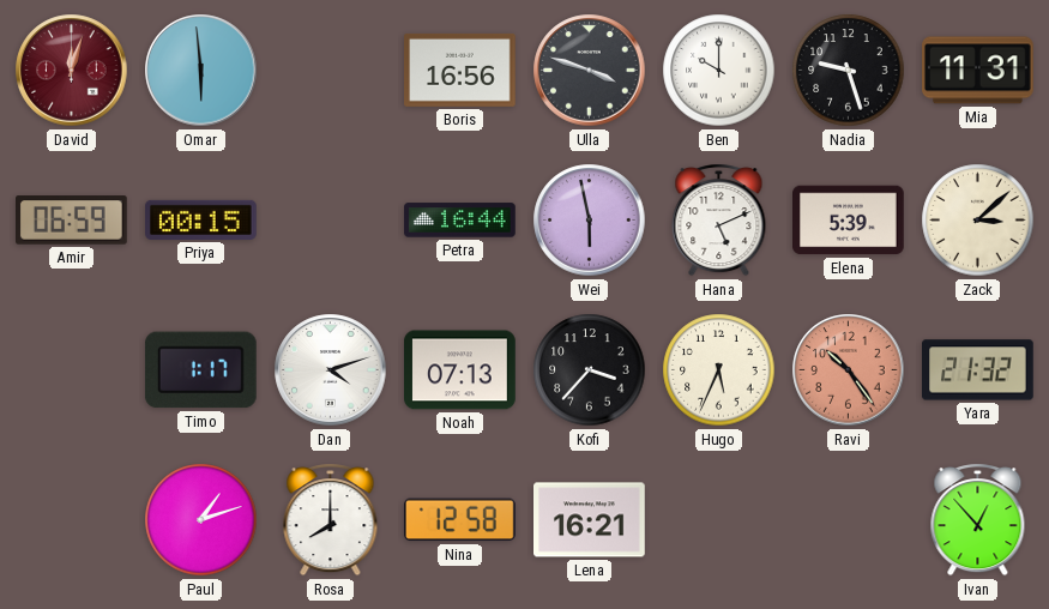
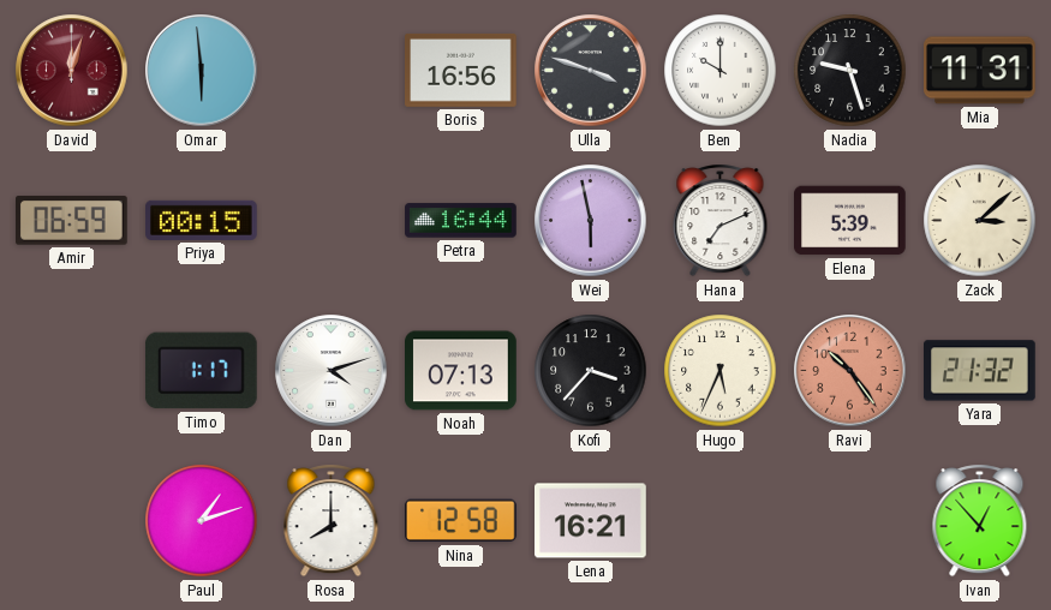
Hana: 5:11 -> 7:11
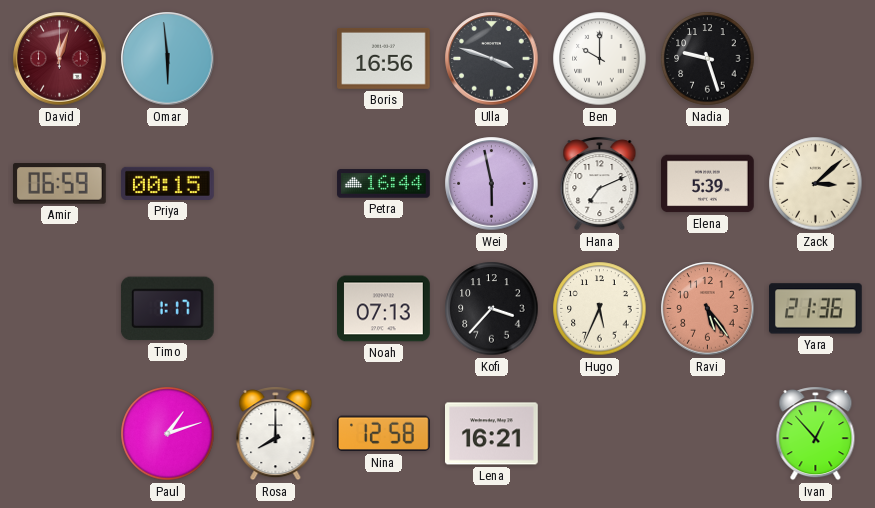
Mia: 11:31 -> none
Dan: 4:12 -> none
Ravi: 10:24 -> 5:24
Yara: 21:32 -> 21:36
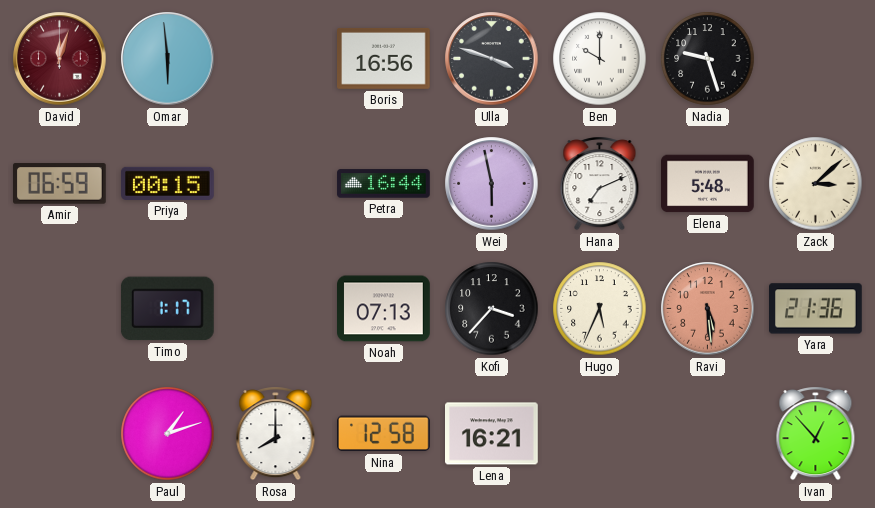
Elena: 5:39 -> 5:48
Ravi: 5:24 -> 5:29
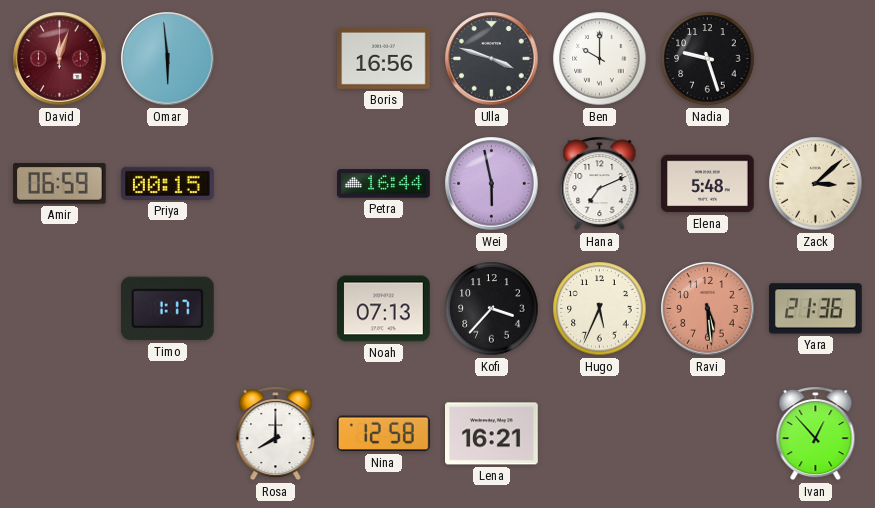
Paul: 1:12 -> none
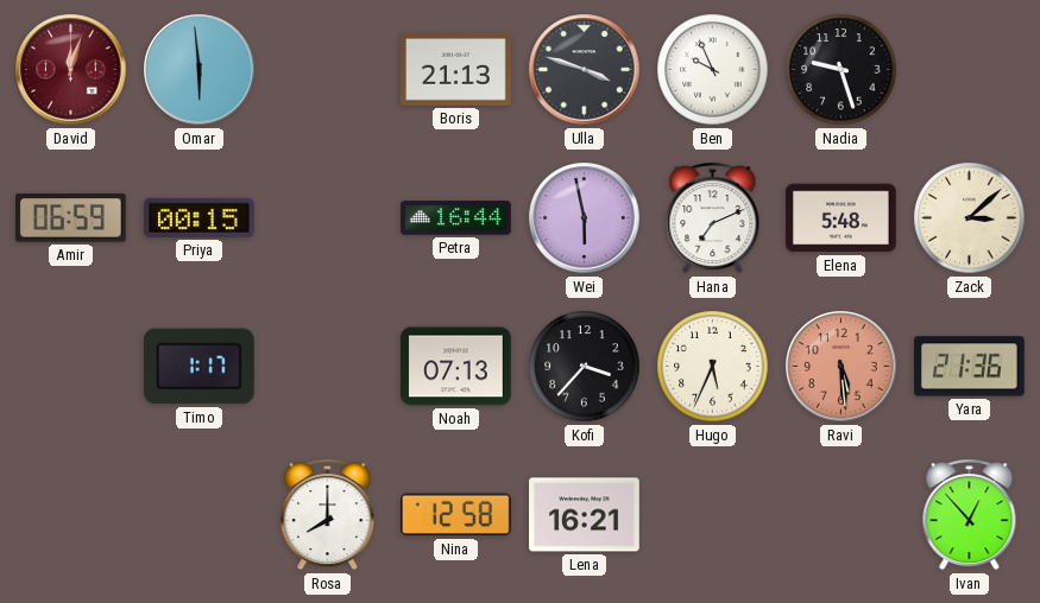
Boris: 16:56 -> 21:13
Ben: 10:00 -> 9:56
